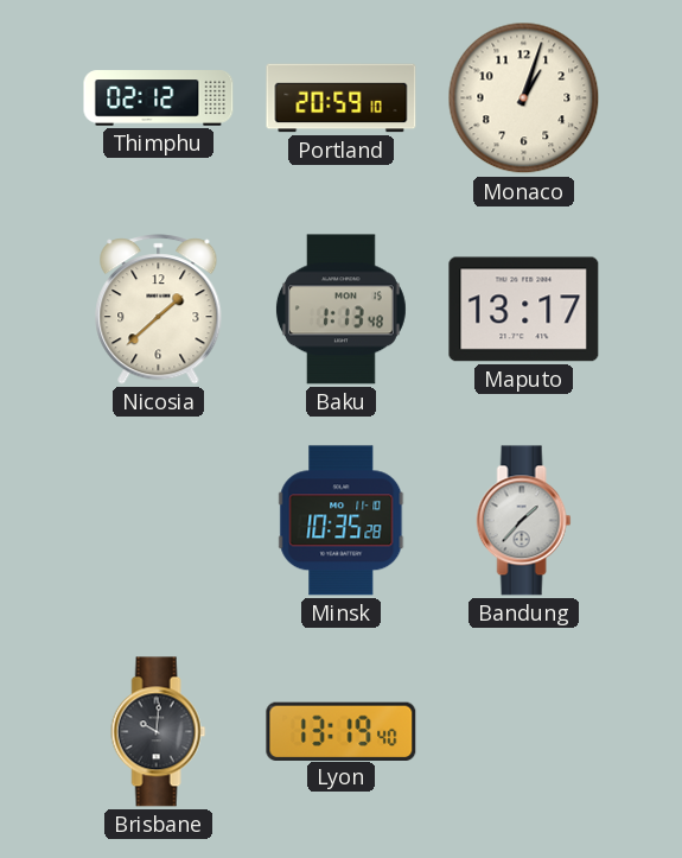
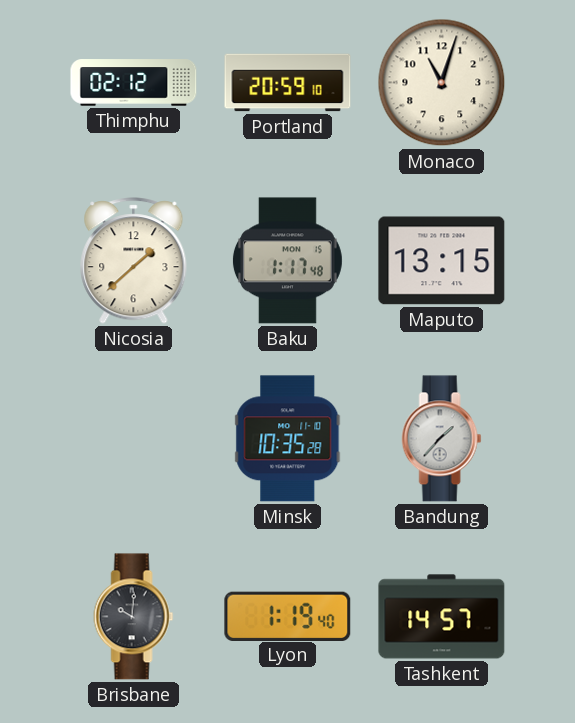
Monaco: 1:03 -> 11:03
Baku: 1:13 -> 1:17
Maputo: 13:17 -> 13:15
Lyon: 13:19 -> 1:19
Tashkent: none -> 14:57
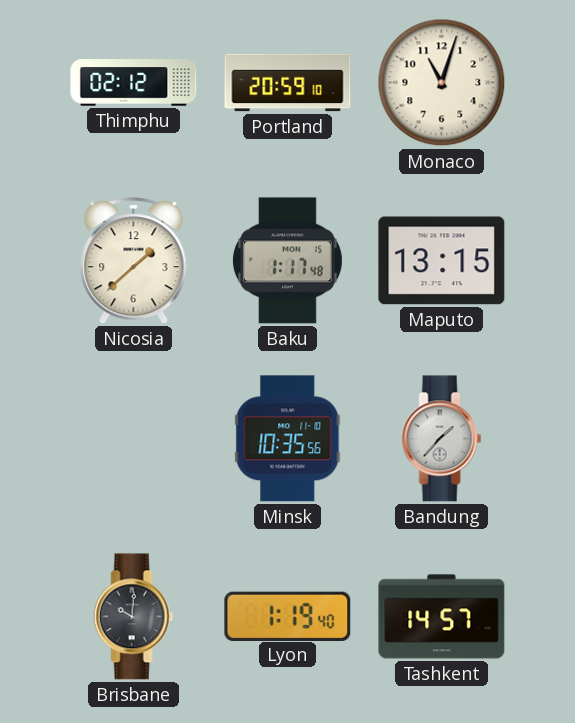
Minsk: 10:35:28 -> 10:35:56
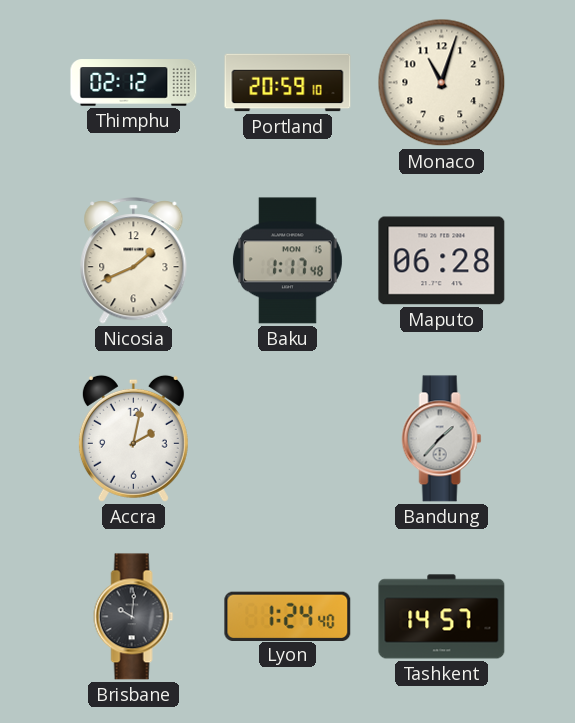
Nicosia: 1:38 -> 1:41
Maputo: 13:15 -> 06:28
Accra: none -> 2:02
Minsk: 10:35 -> none
Lyon: 1:19 -> 1:24
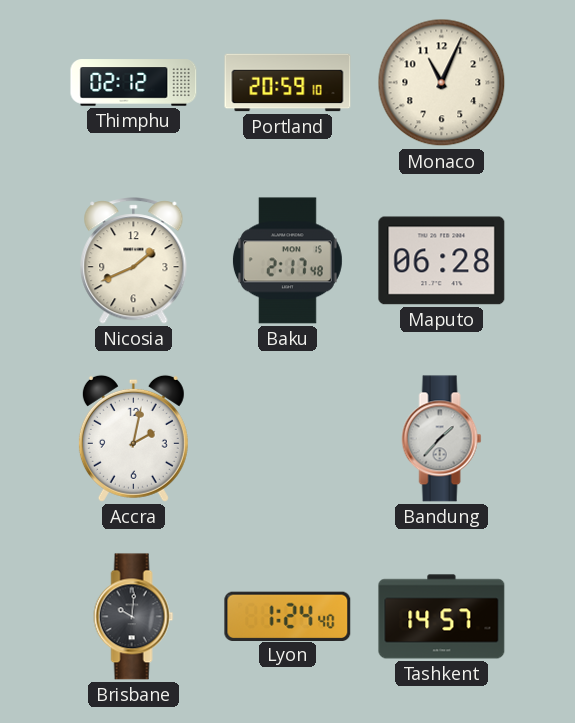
Monaco: 11:03 -> 11:04
Baku: 1:17 -> 2:17
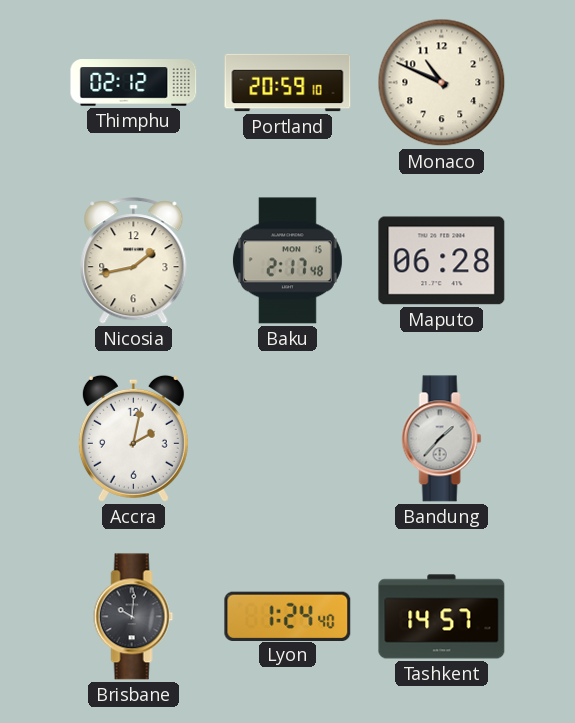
Monaco: 11:04 -> 10:49
Nicosia: 1:41 -> 1:43
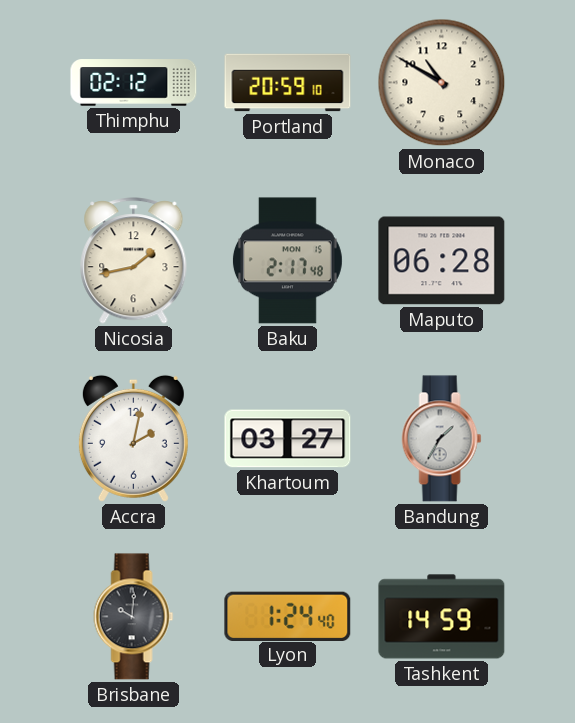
Monaco: 10:49 -> 10:50
Khartoum: none -> 03:27
Bandung: 1:37 -> 1:35
Tashkent: 14:57 -> 14:59
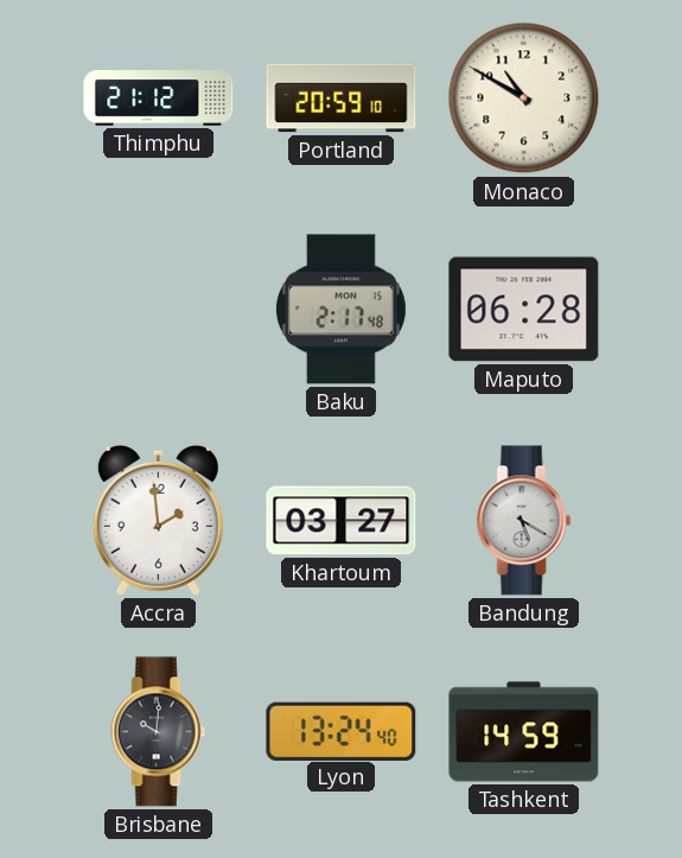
Thimphu: 02:12 -> 21:12
Nicosia: 1:43 -> none
Accra: 2:02 -> 1:59
Bandung: 1:35 -> 5:20
Lyon: 1:24 -> 13:24
